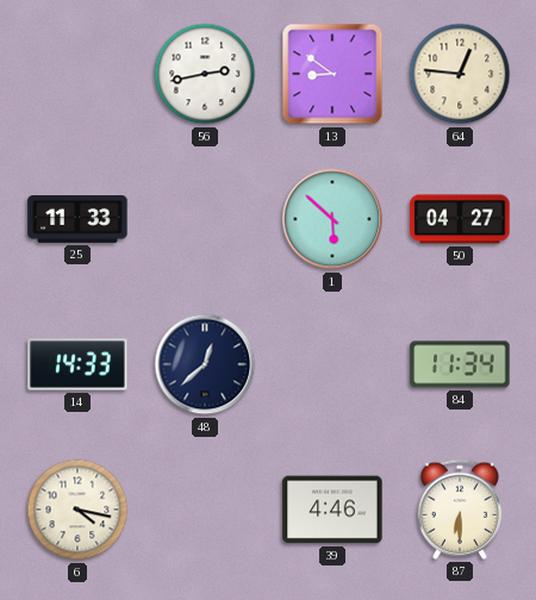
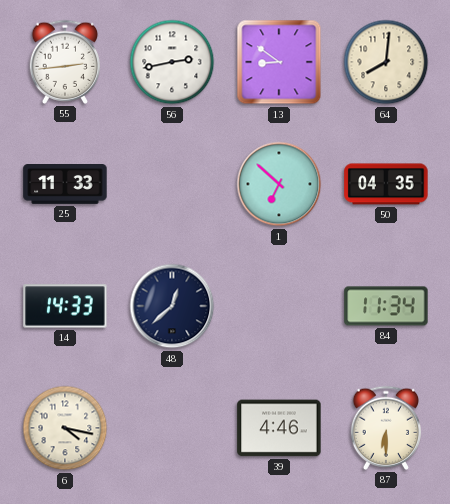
55: none -> 2:44
64: 12:46 -> 8:01
1: 5:52 -> 6:52
50: 04:27 -> 04:35
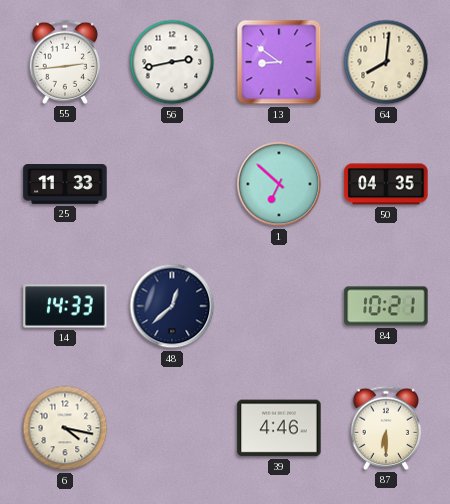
84: 11:34 -> 10:21
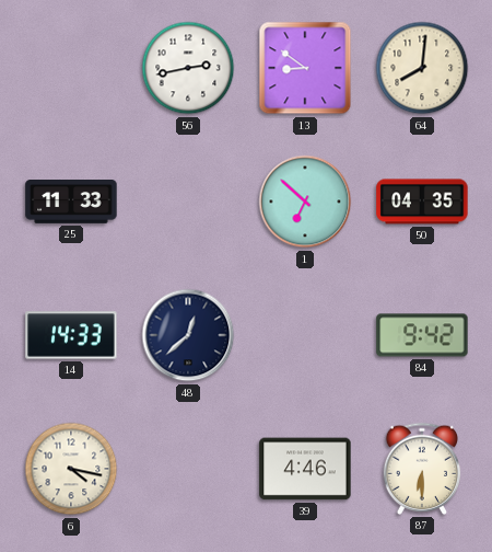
55: 2:44 -> none
84: 10:21 -> 9:42
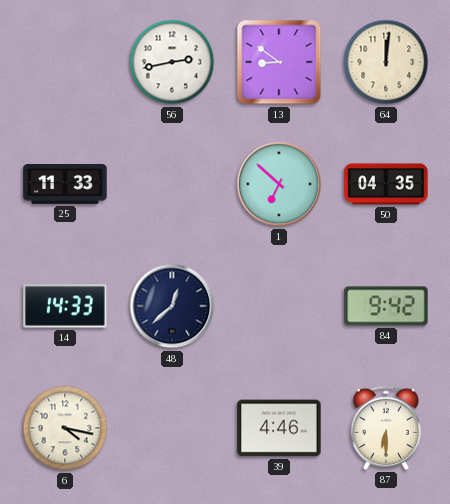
64: 8:01 -> 12:01
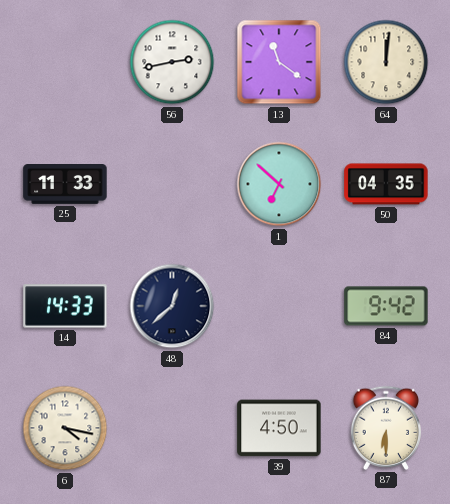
13: 8:51 -> 11:21
39: 4:46 -> 4:50
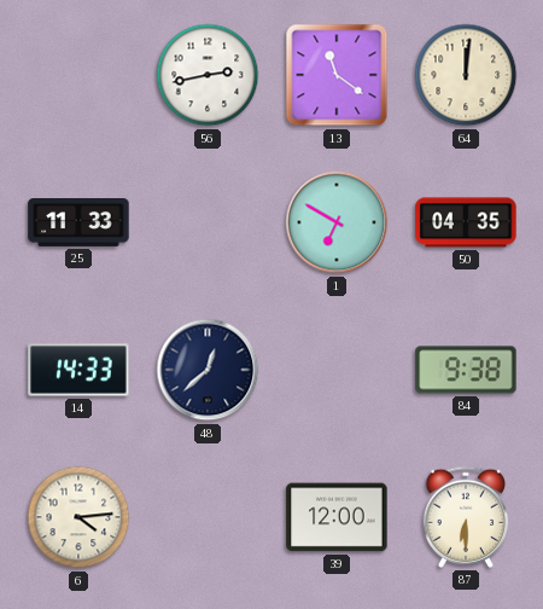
1: 6:52 -> 6:50
84: 9:42 -> 9:38
6: 4:17 -> 4:14
39: 4:50 -> 12:00
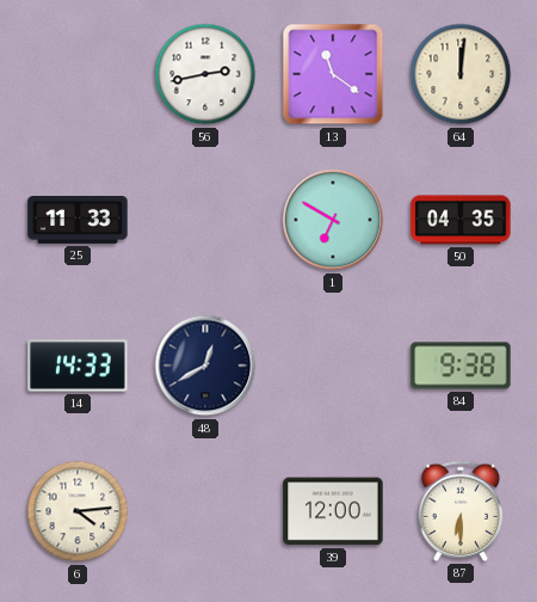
48: 12:38 -> 12:40
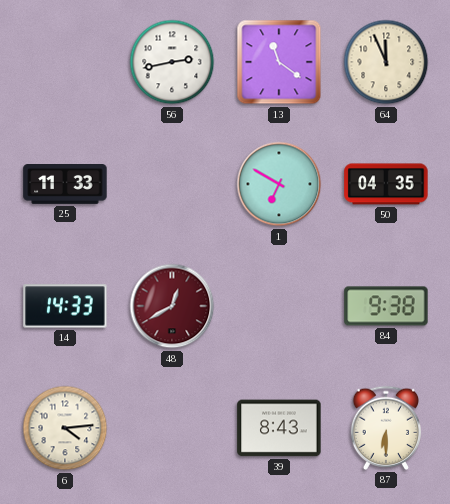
64: 12:01 -> 11:56
48 dial: navy -> burgundy
39: 12:00 -> 8:43
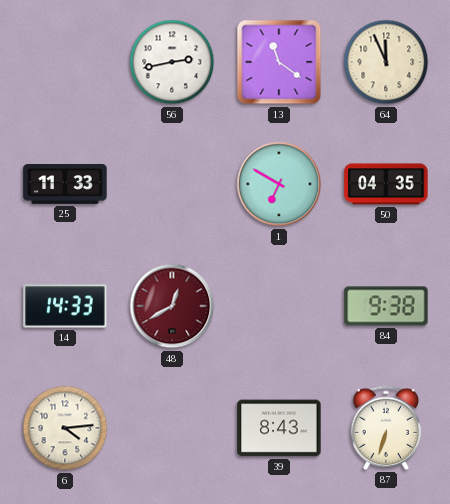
87: 6:30 -> 6:33
